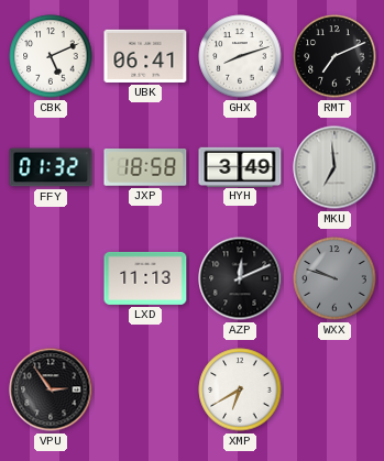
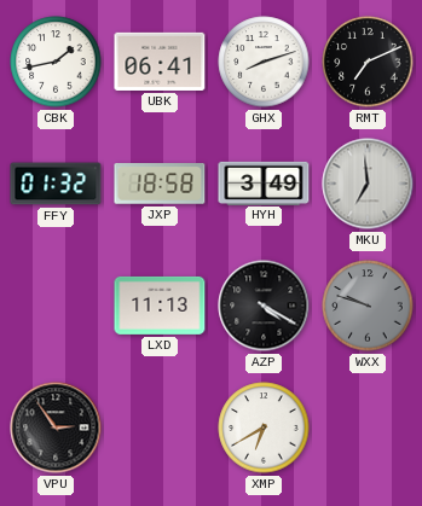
CBK: 5:11 -> 1:43
AZP: 12:11 -> 4:20
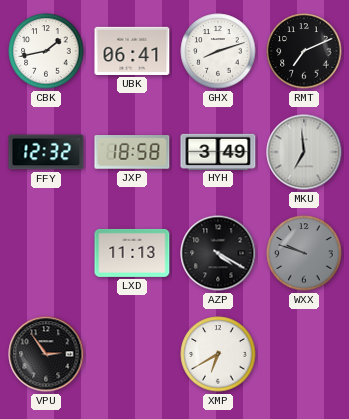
FFY: 01:32 -> 12:32
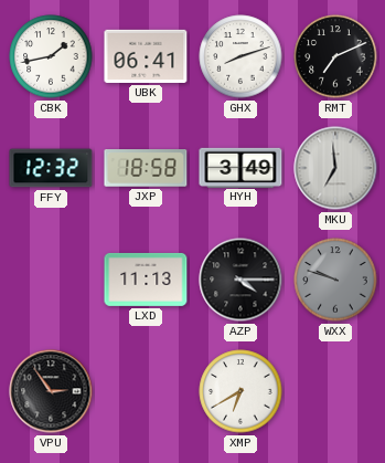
AZP: 4:20 -> 4:15
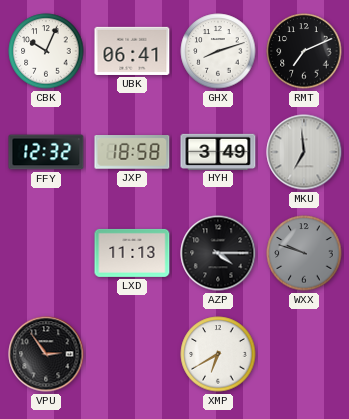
CBK: 1:43 -> 10:04
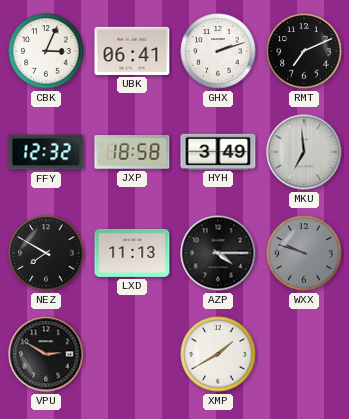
CBK: 10:04 -> 3:04
GHX: 8:12 -> 2:12
NEZ: none -> 7:50
VPU: 2:54 -> 2:50
XMP: 6:40 -> 1:40
